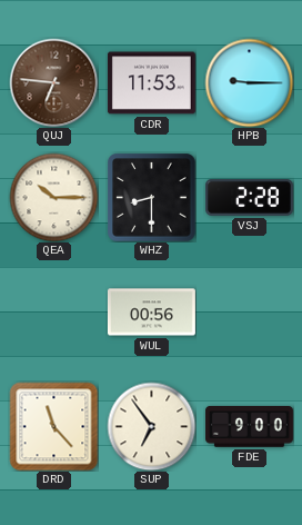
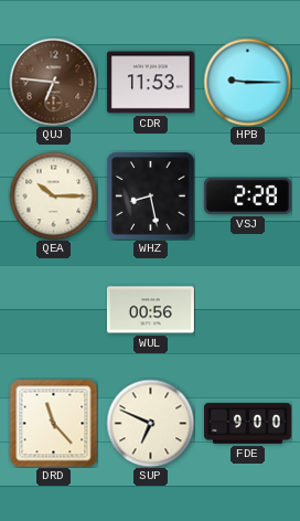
WHZ: 8:30 -> 8:28
SUP: 6:54 -> 6:49
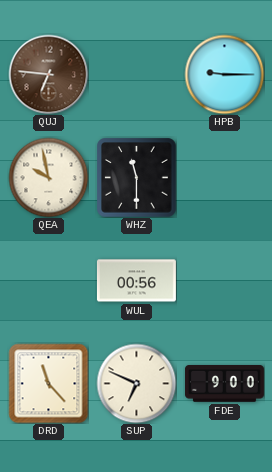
CDR: 11:53 -> none
QEA: 10:15 -> 9:58
WHZ: 8:28 -> 11:30
VSJ: 2:28 -> none
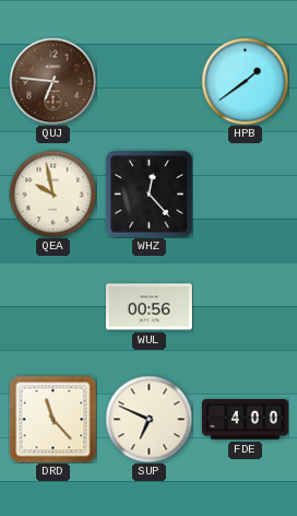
HPB: 9:15 -> 1:39
WHZ: 11:30 -> 12:23
FDE: 9:00 -> 4:00
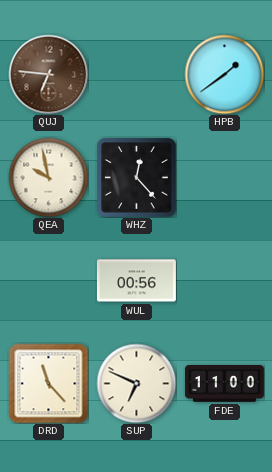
FDE: 4:00 -> 11:00
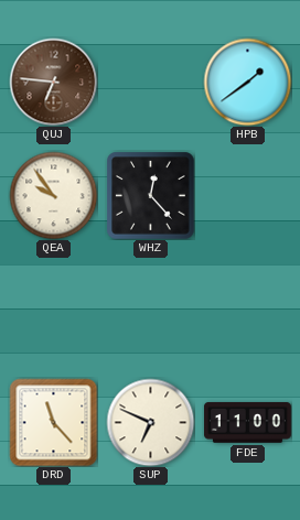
QEA: 9:58 -> 9:54
WUL: 00:56 -> none
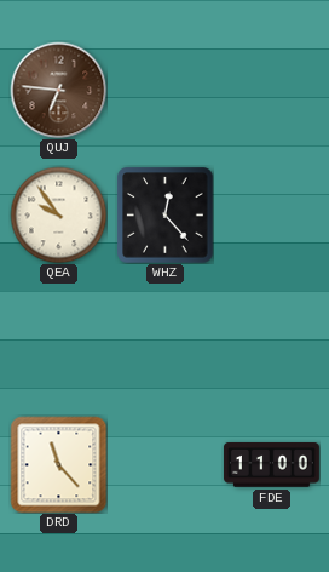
HPB: 1:39 -> none
SUP: 6:49 -> none
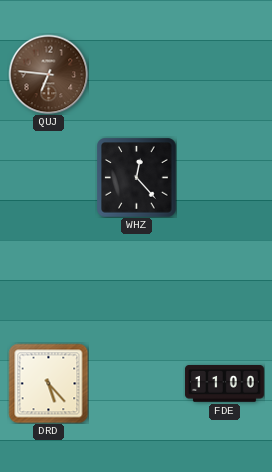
QEA: 9:54 -> none
DRD: 11:23 -> 5:23
